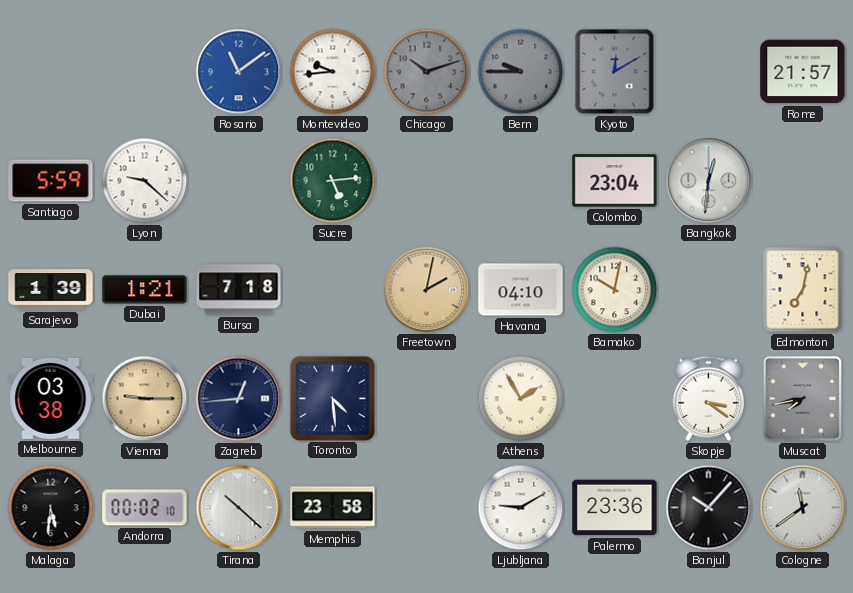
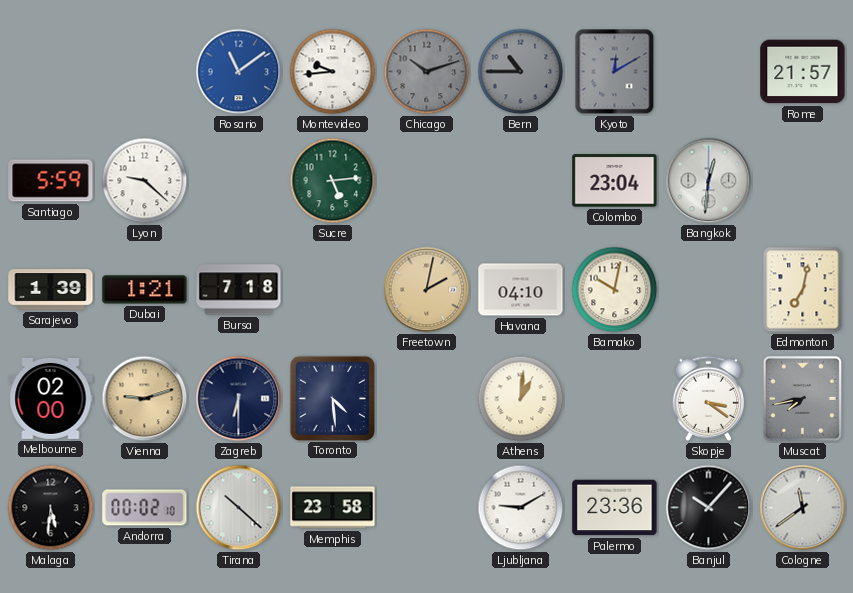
Bern: 9:45 -> 10:45
Melbourne: 03:38 -> 02:00
Vienna: 9:15 -> 9:12
Zagreb: 12:44 -> 6:30
Athens: 1:55 -> 1:01
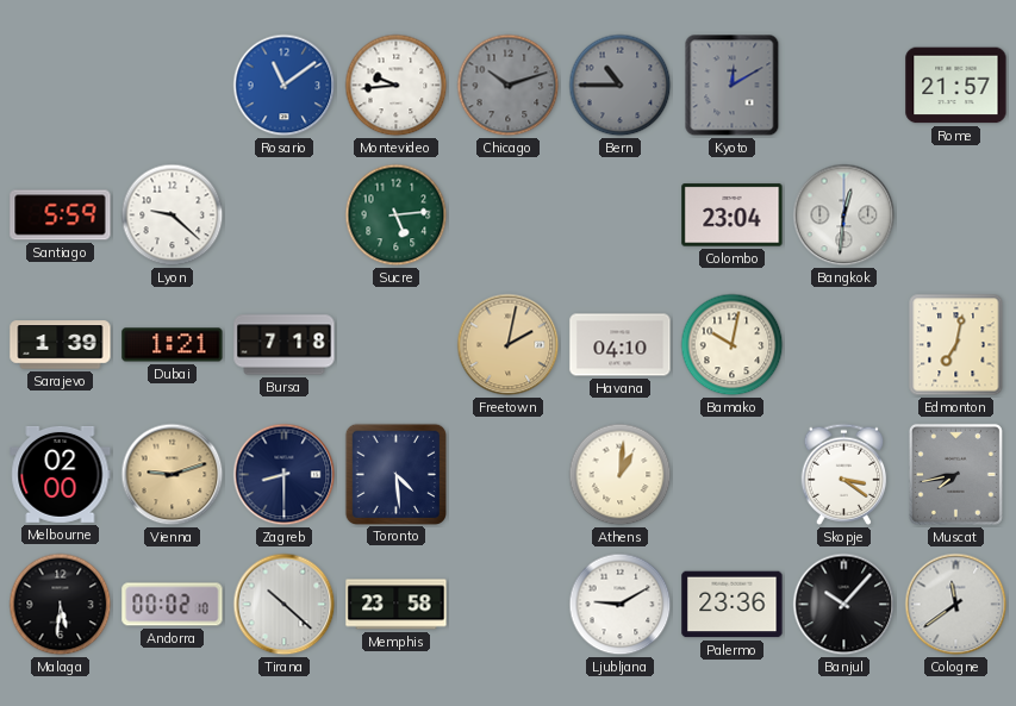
Zagreb: 6:30 -> 8:30
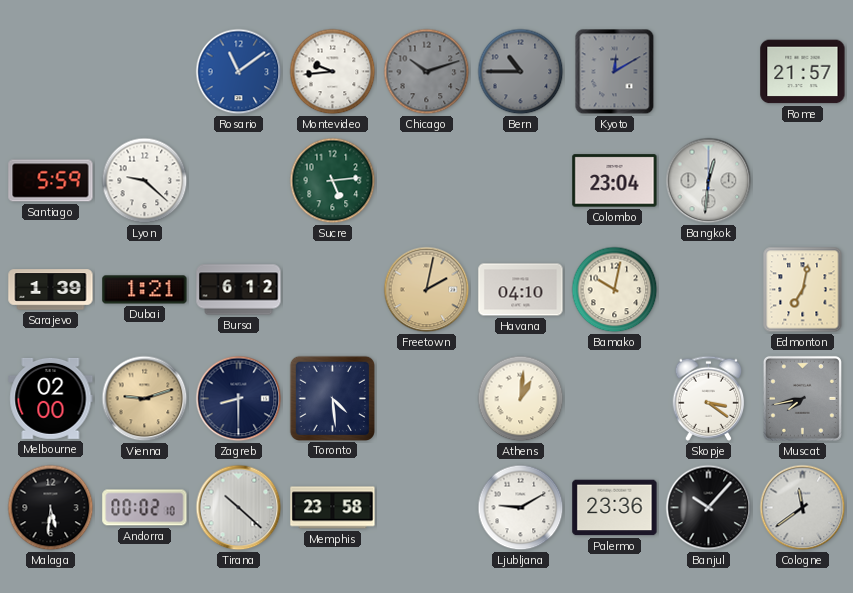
Bursa: 7:18 -> 6:12
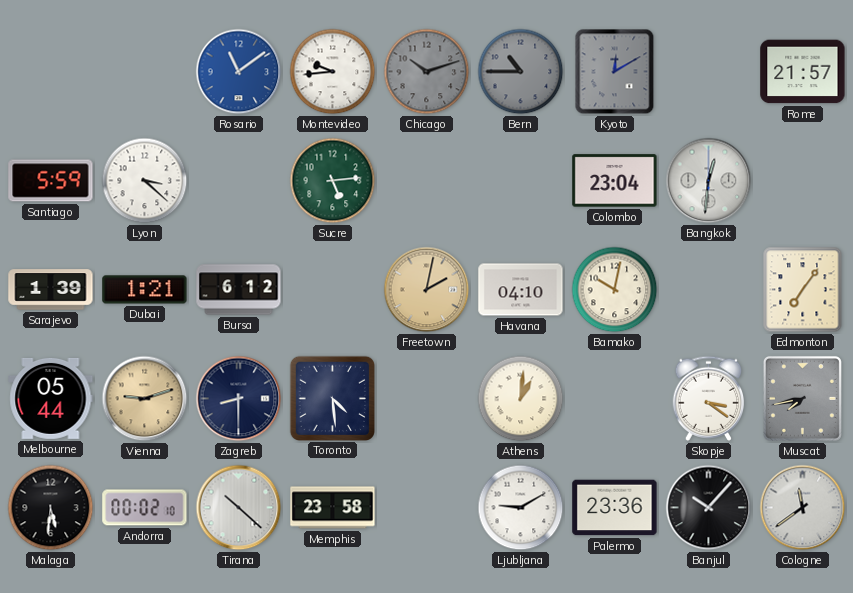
Lyon: 9:22 -> 3:22
Edmonton: 7:02 -> 7:06
Melbourne: 02:00 -> 05:44
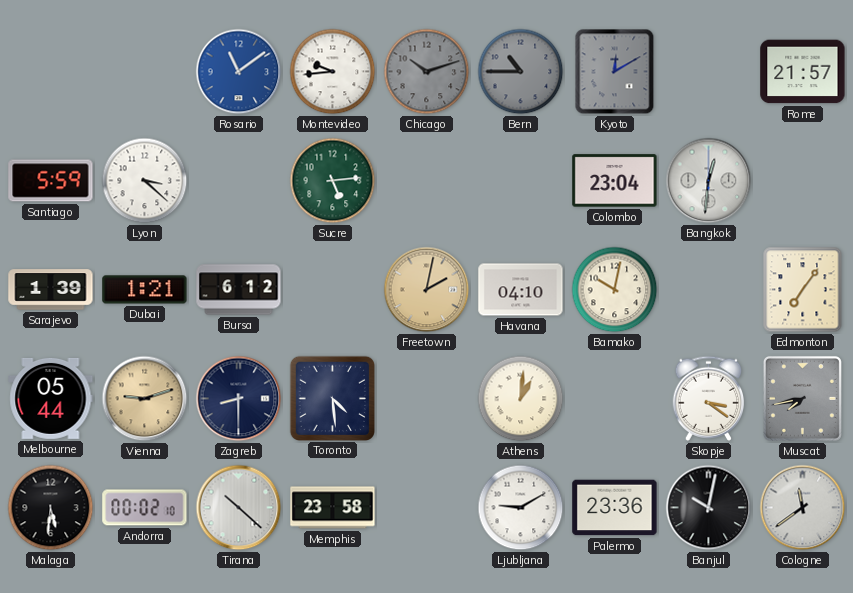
Banjul: 10:07 -> 10:02
